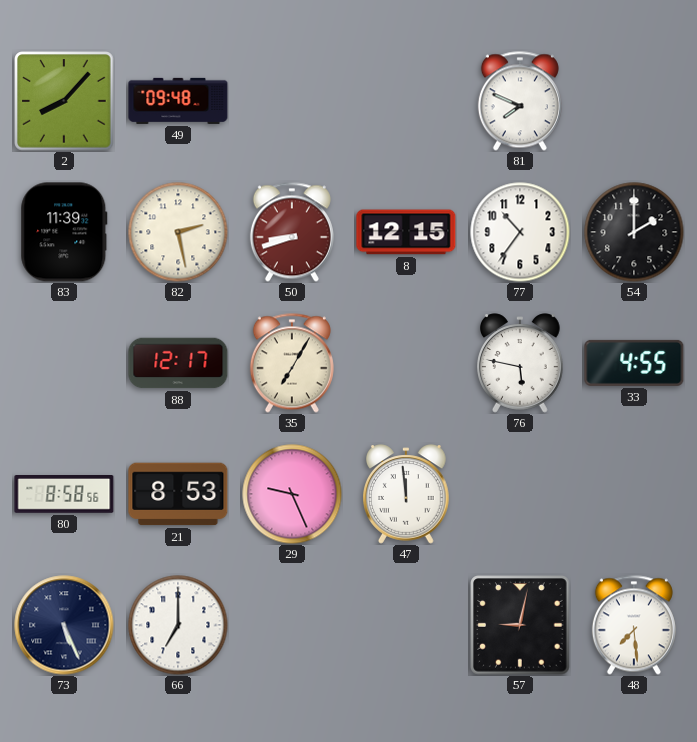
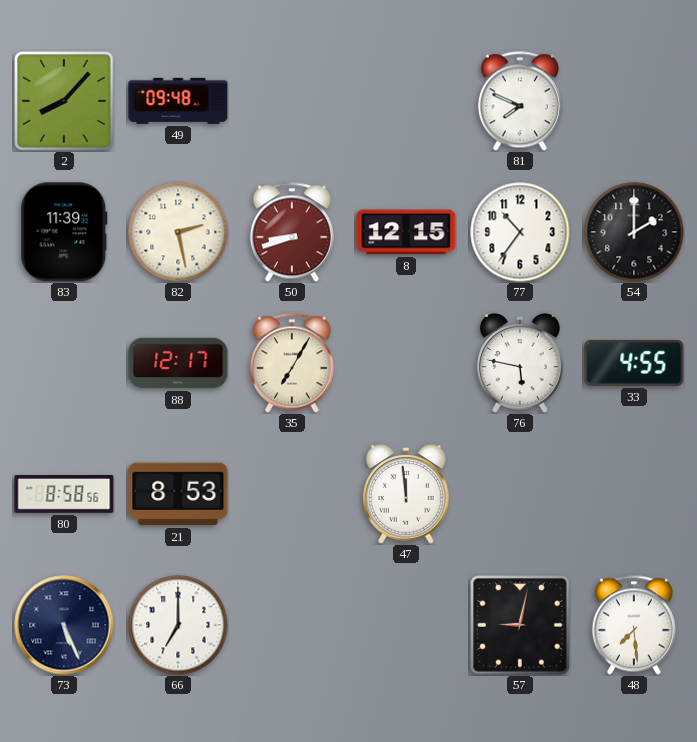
29: 9:26 -> none
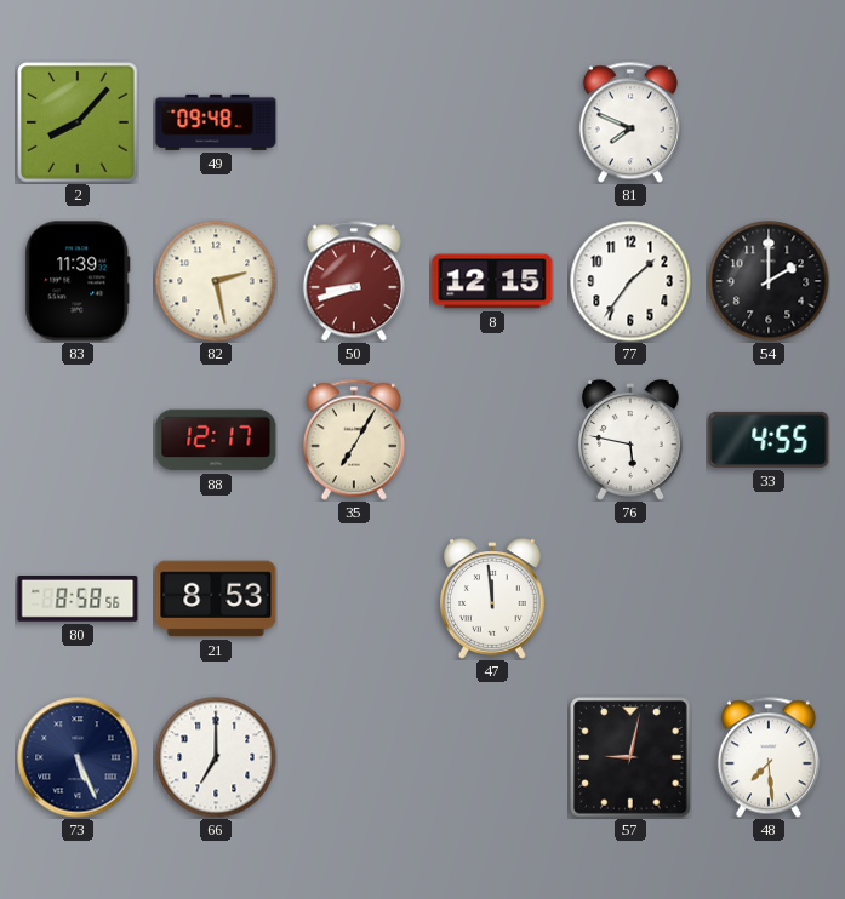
77: 10:36 -> 1:36
